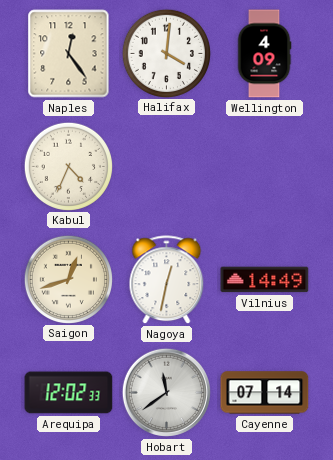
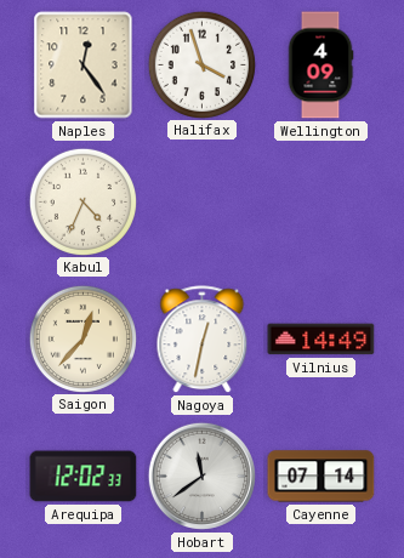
Halifax: 4:01 -> 3:57
Saigon: 12:42 -> 12:37
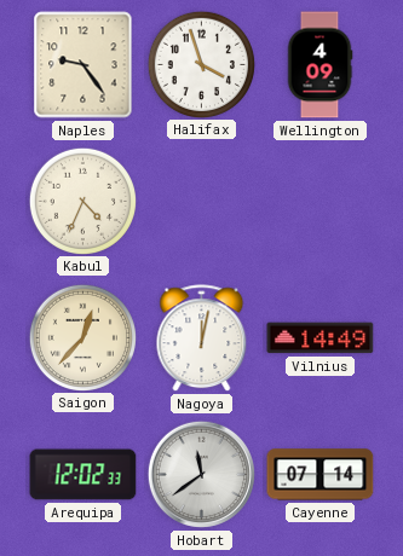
Naples: 12:24 -> 9:24
Nagoya: 12:32 -> 12:02
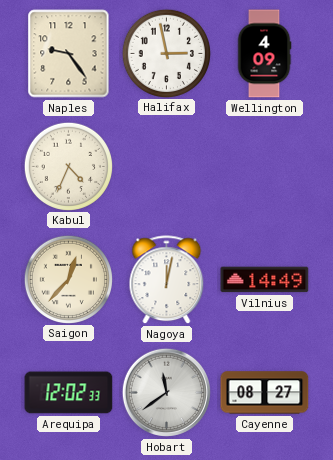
Halifax: 3:57 -> 2:58
Cayenne: 07:14 -> 08:27
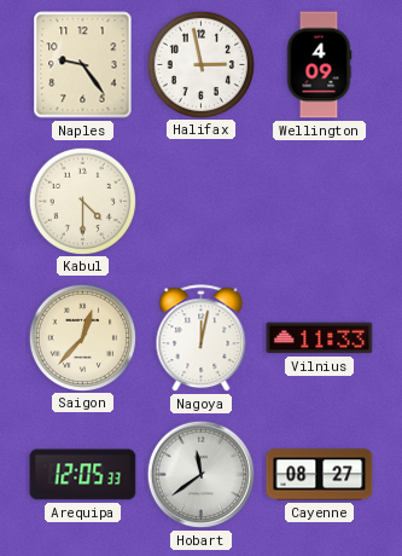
Kabul: 4:34 -> 4:30
Vilnius: 14:49 -> 11:33
Arequipa: 12:02 -> 12:05
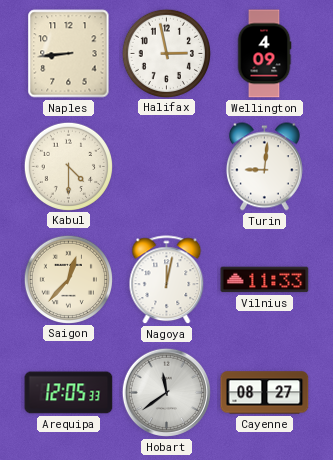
Naples: 9:24 -> 8:44
Turin: none -> 9:01
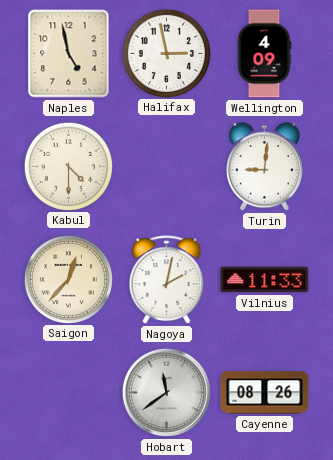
Naples: 8:44 -> 4:58
Nagoya: 12:02 -> 2:02
Arequipa: 12:05 -> none
Cayenne: 08:27 -> 08:26
